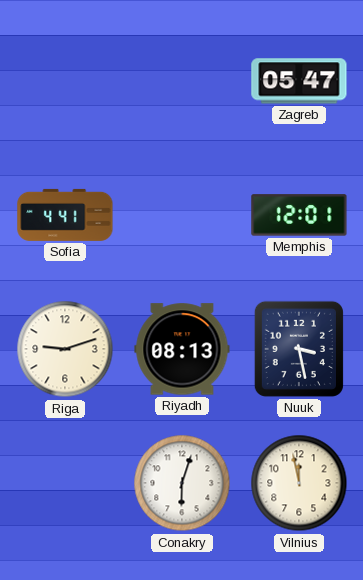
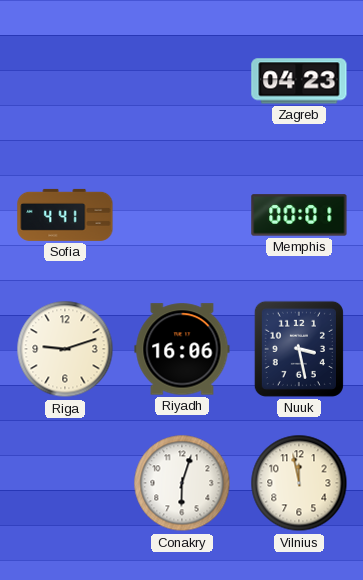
Zagreb: 05:47 -> 04:23
Memphis: 12:01 -> 00:01
Riyadh: 08:13 -> 16:06
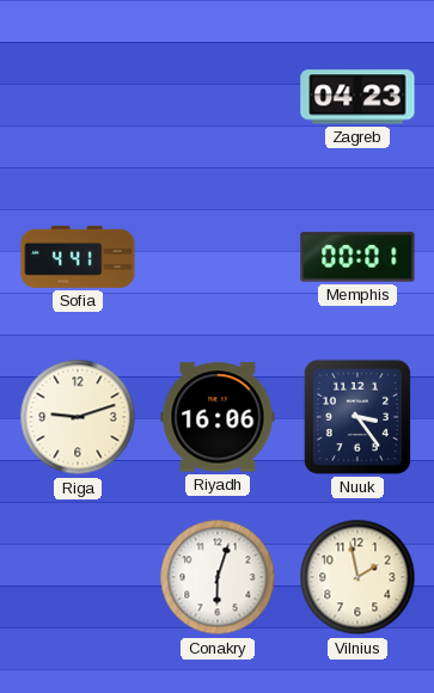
Nuuk: 3:28 -> 3:24
Vilnius: 11:58 -> 1:58
